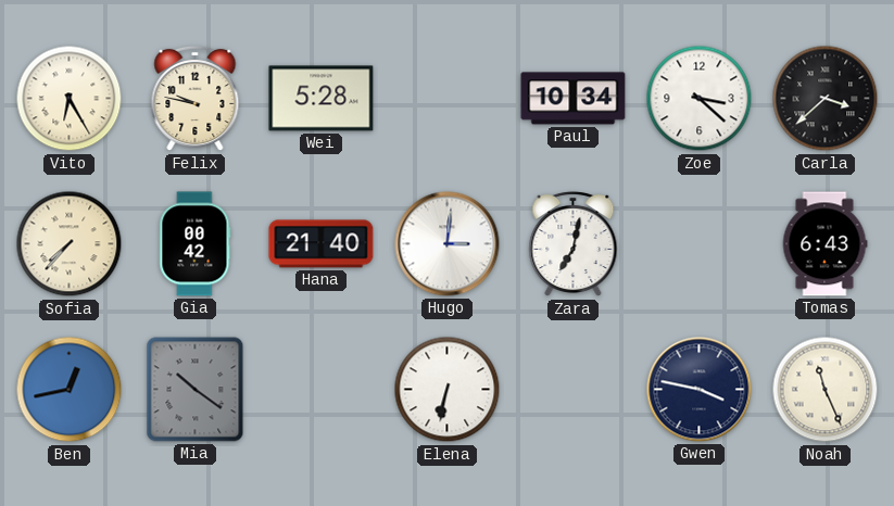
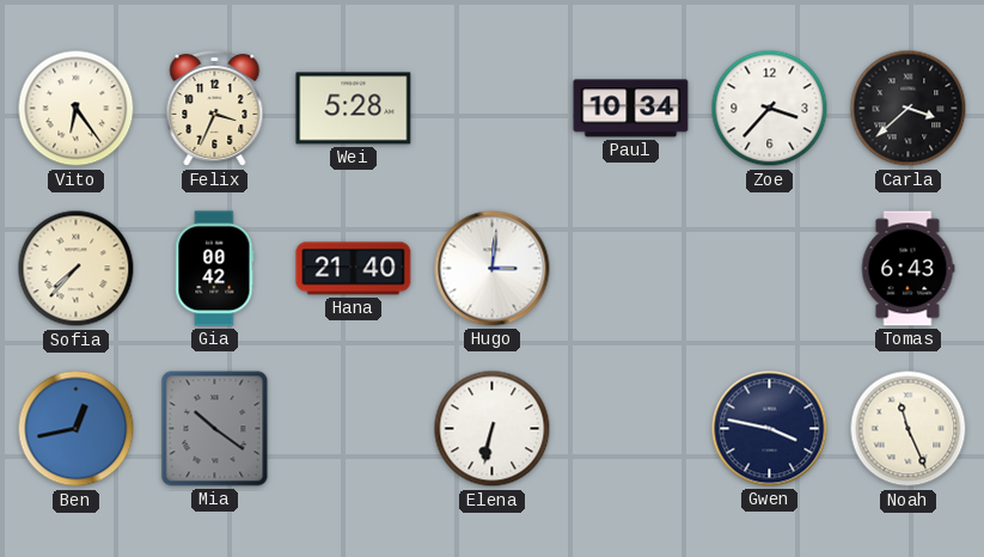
Vito: 6:25 -> 6:24
Felix: 9:47 -> 3:34
Zoe: 3:22 -> 3:37
Zara: 7:02 -> none
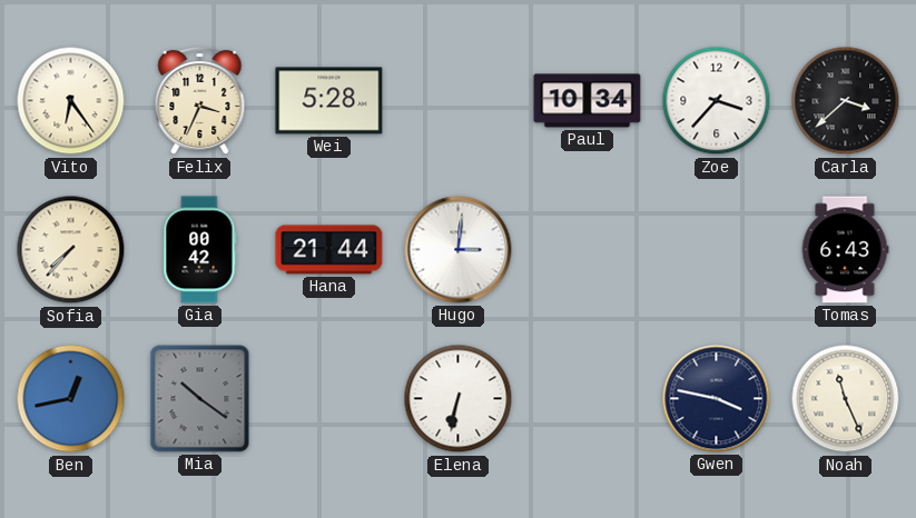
Hana: 21:40 -> 21:44
